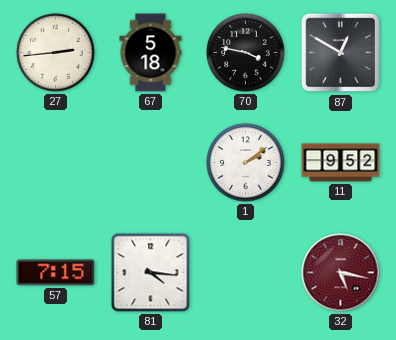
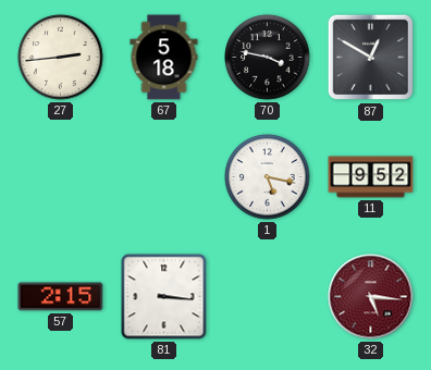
1: 2:09 -> 5:17
57: 7:15 -> 2:15
81: 4:16 -> 3:16
32: 5:17 -> 5:16
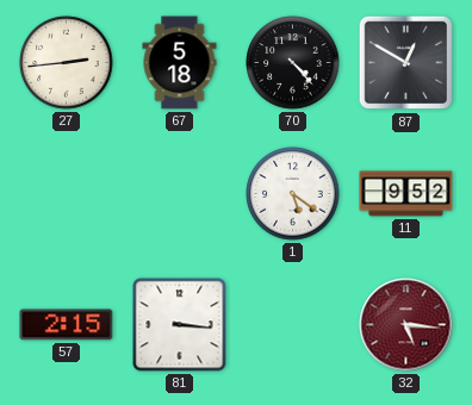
70: 3:47 -> 4:23
1: 5:17 -> 5:21
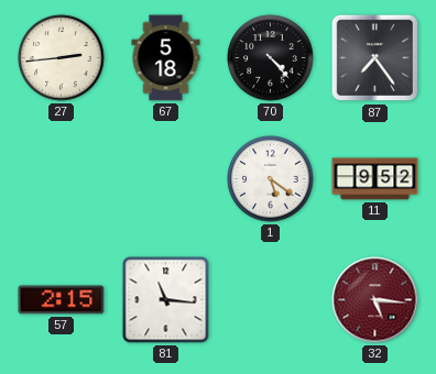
87: 12:50 -> 7:24
81: 3:16 -> 11:16
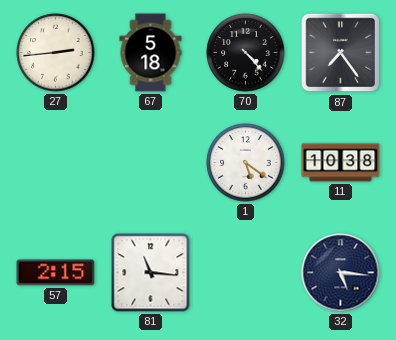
11: 9:52 -> 10:38
32 dial: burgundy -> navy
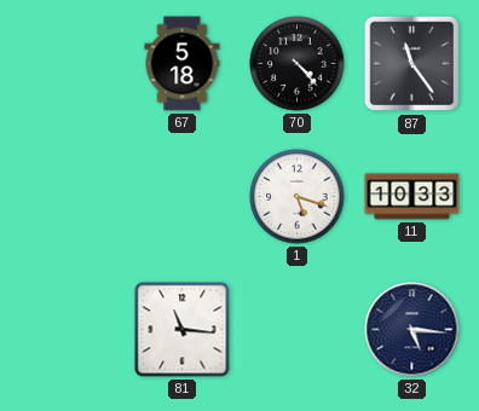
27: 2:44 -> none
87: 7:24 -> 11:24
1: 5:21 -> 5:18
11: 10:38 -> 10:33
57: 2:15 -> none
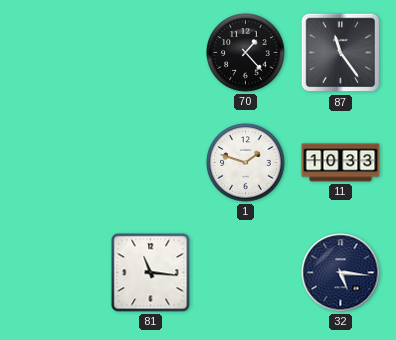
67: 5:18 -> none
70: 4:23 -> 1:23
1: 5:18 -> 1:48
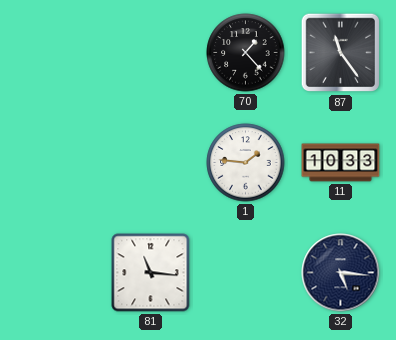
1: 1:48 -> 1:46
